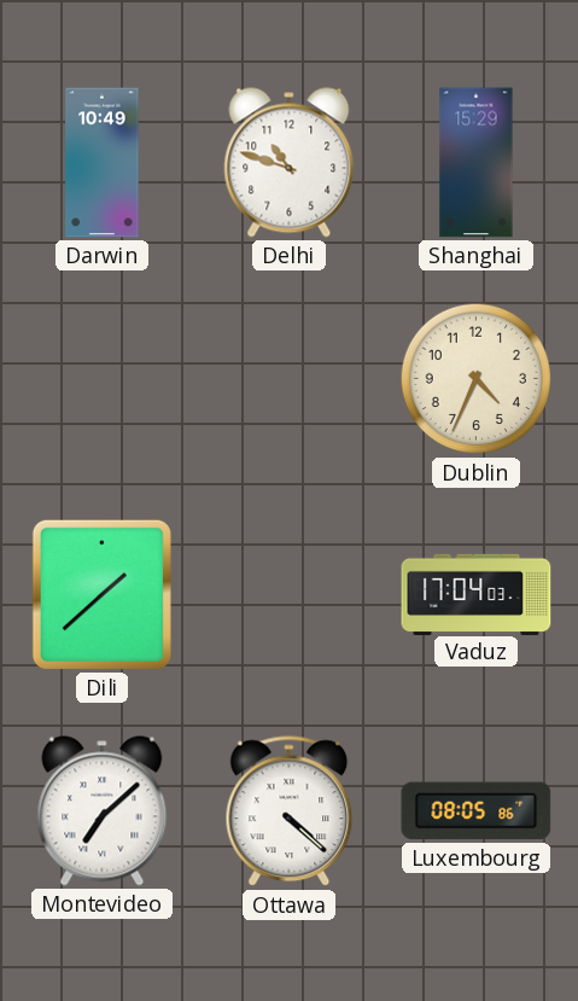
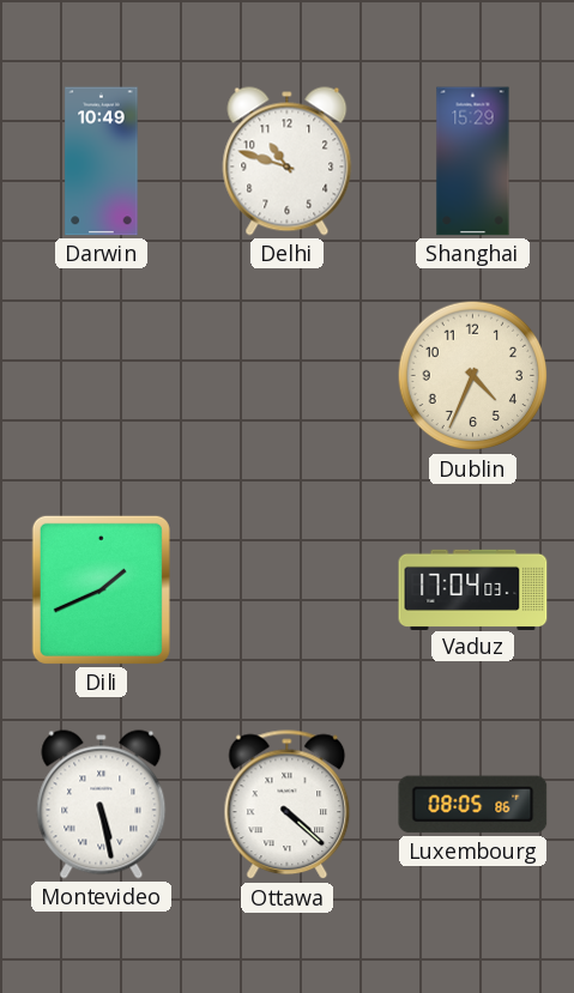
Dili: 1:38 -> 1:41
Montevideo: 7:08 -> 5:28
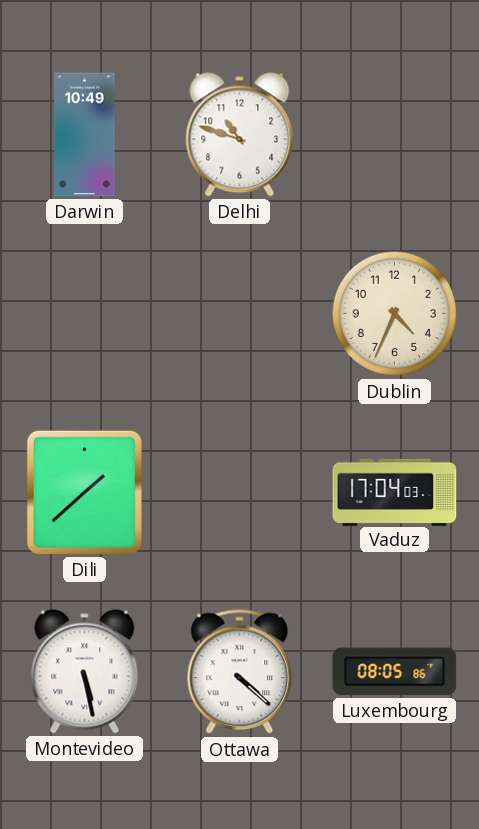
Shanghai: 15:29 -> none
Dili: 1:41 -> 1:38
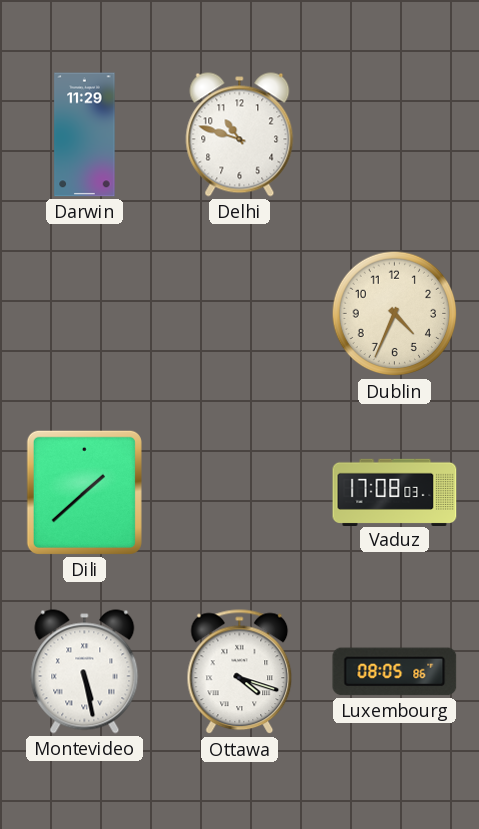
Darwin: 10:49 -> 11:29
Vaduz: 17:04 -> 17:08
Ottawa: 4:22 -> 4:18
